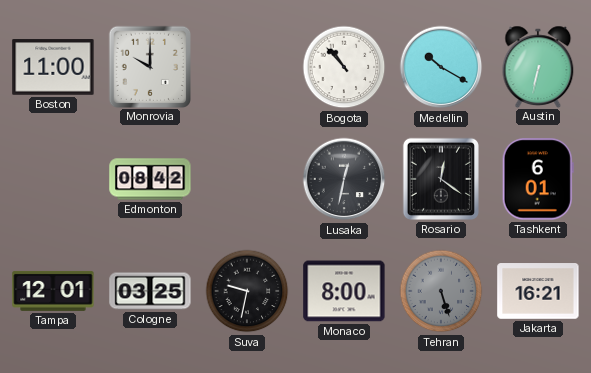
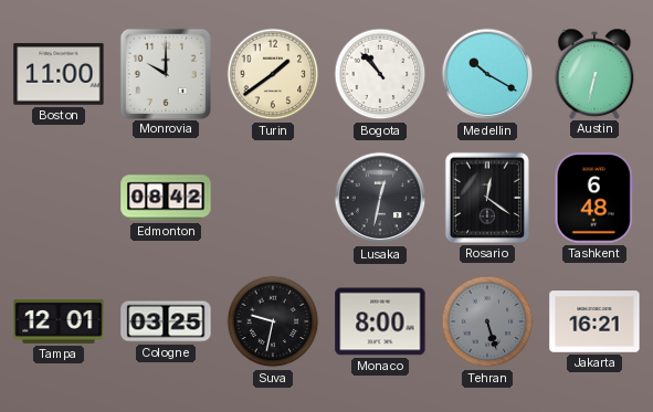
Turin: none -> 1:39
Tashkent: 6:01 -> 6:48
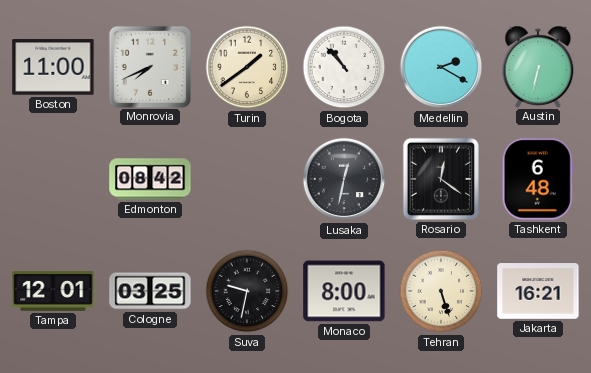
Monrovia: 10:00 -> 7:41
Medellin: 10:20 -> 2:20
Tehran dial: grey -> cream
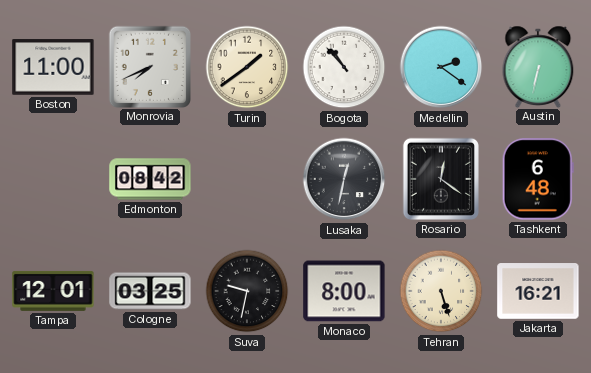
Medellin: 2:20 -> 2:21
